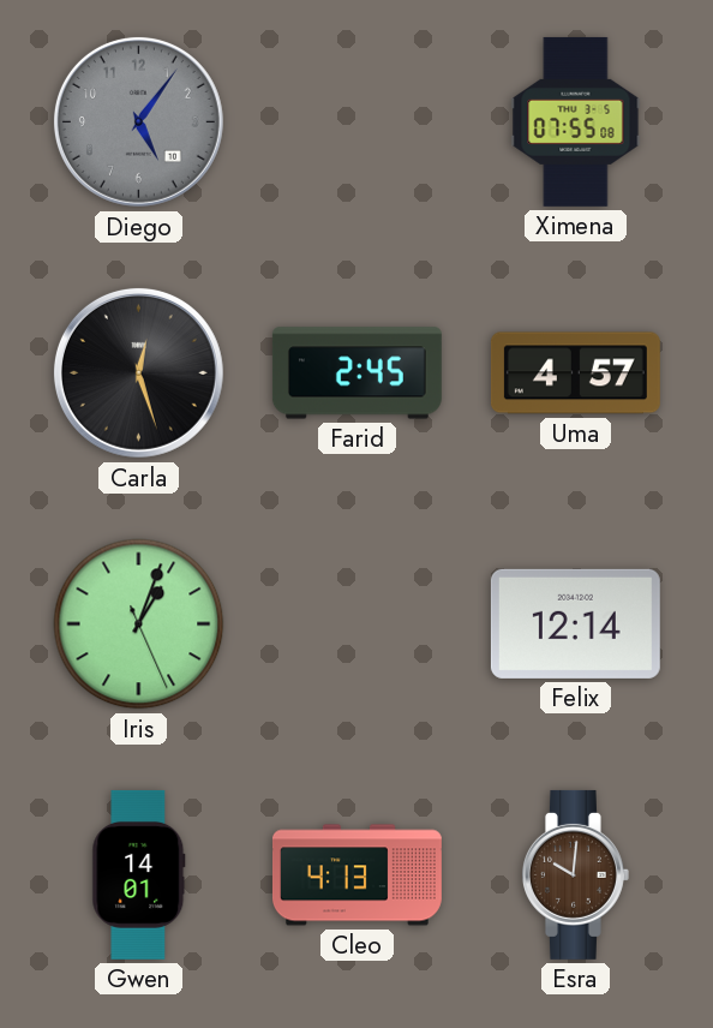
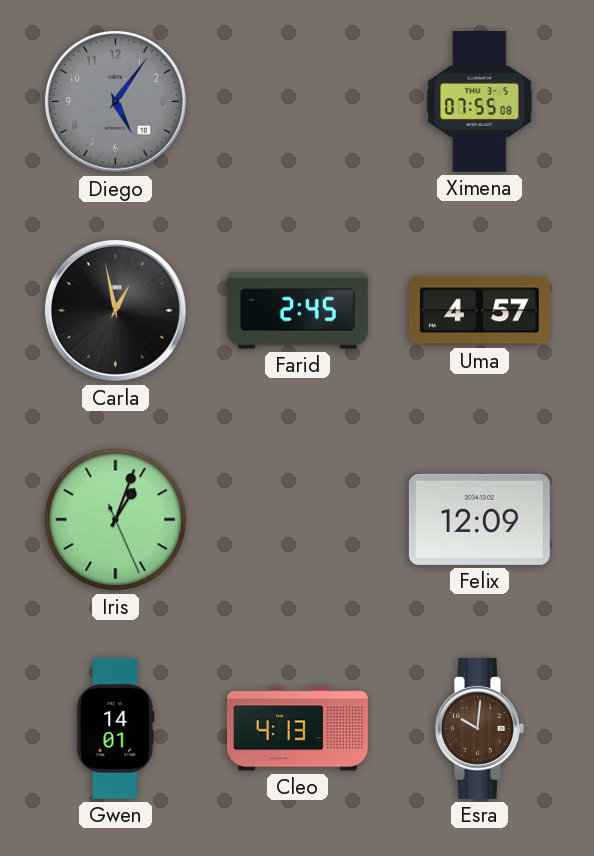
Carla: 12:27 -> 12:58
Felix: 12:14 -> 12:09
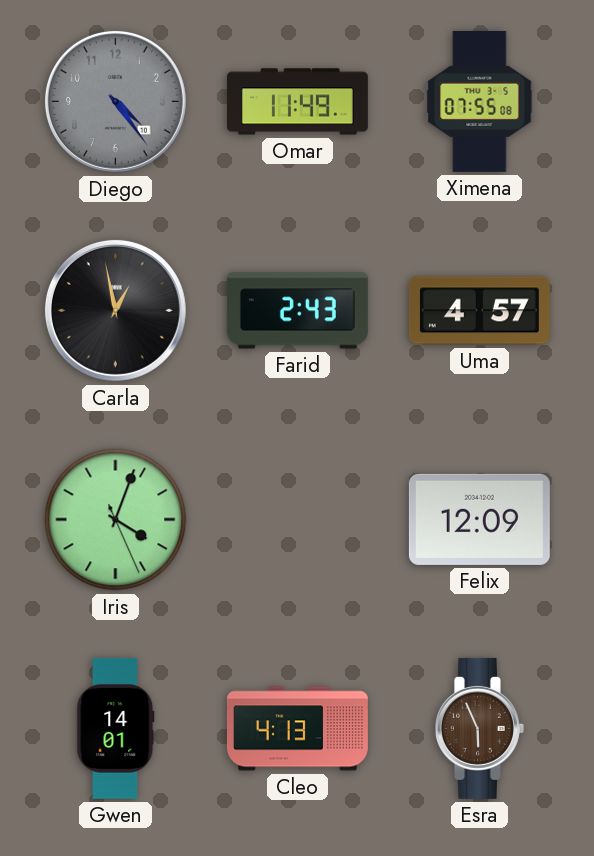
Diego: 5:06 -> 4:24
Omar: none -> 11:49
Farid: 2:45 -> 2:43
Iris: 1:03 -> 4:03
Esra: 10:01 -> 5:56
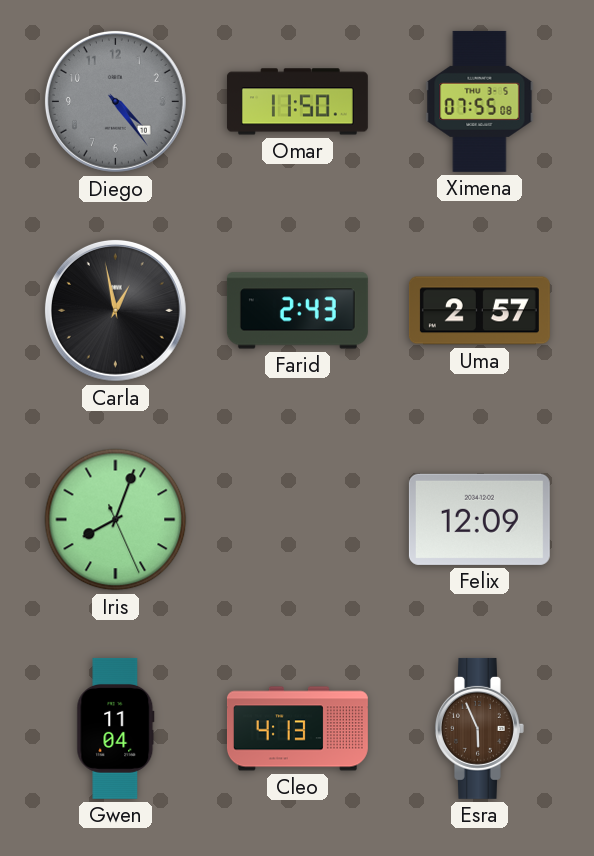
Omar: 11:49 -> 11:50
Uma: 4:57 -> 2:57
Iris: 4:03 -> 8:03
Gwen: 14:01 -> 11:04
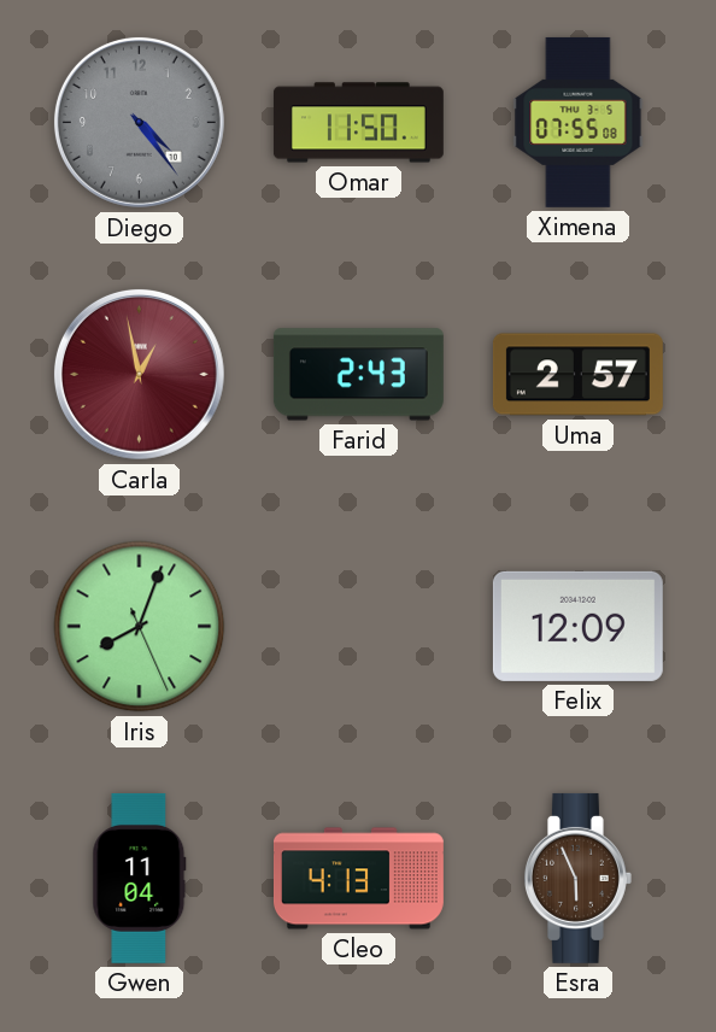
Carla dial: black -> burgundy
